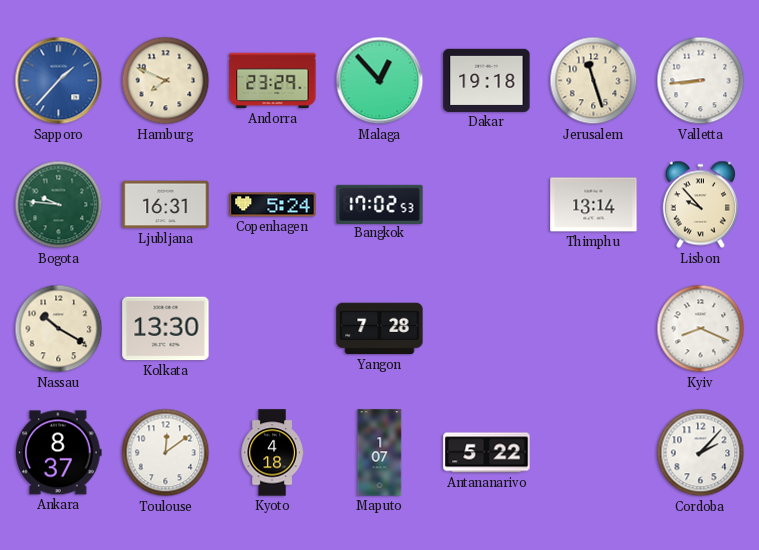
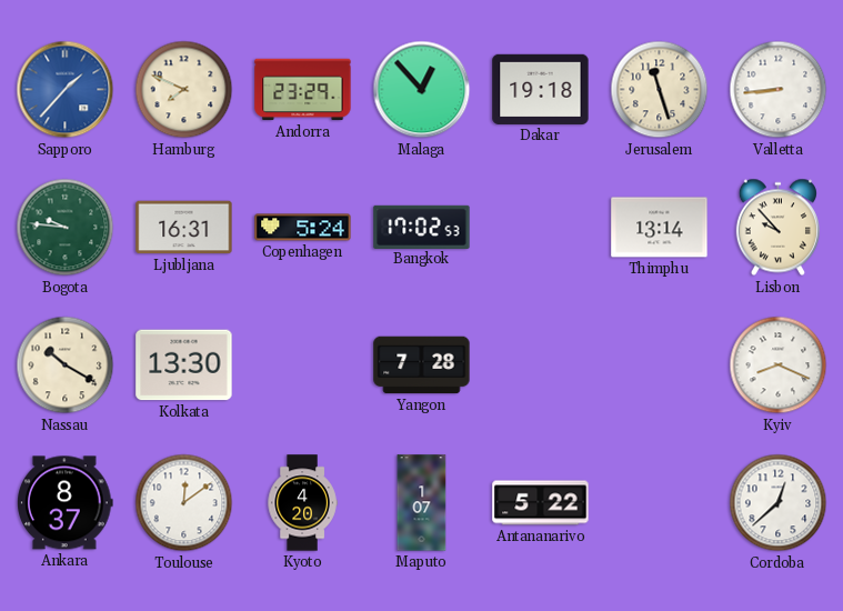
Kyoto: 4:18 -> 4:20
Cordoba: 2:07 -> 12:38
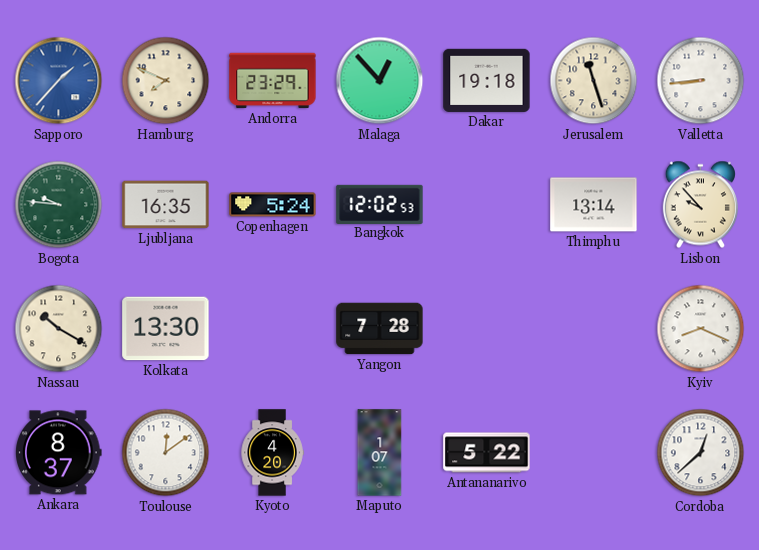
Ljubljana: 16:31 -> 16:35
Bangkok: 17:02 -> 12:02
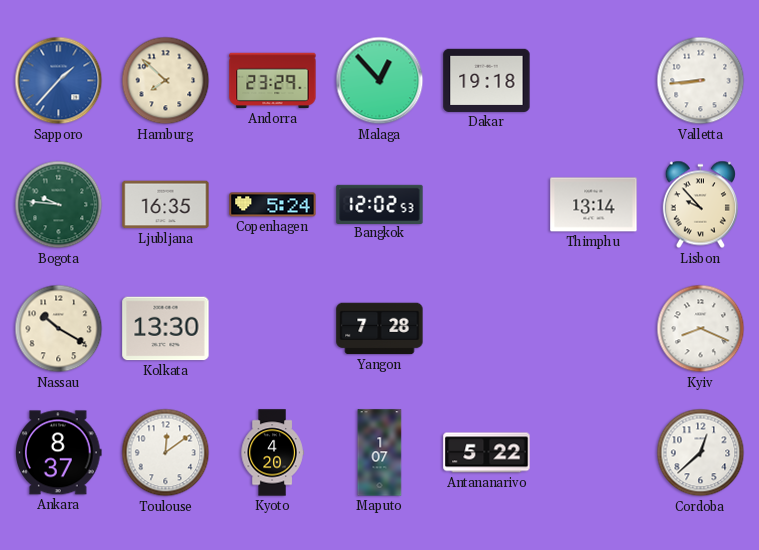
Hamburg: 7:49 -> 7:52
Jerusalem: 11:27 -> none
